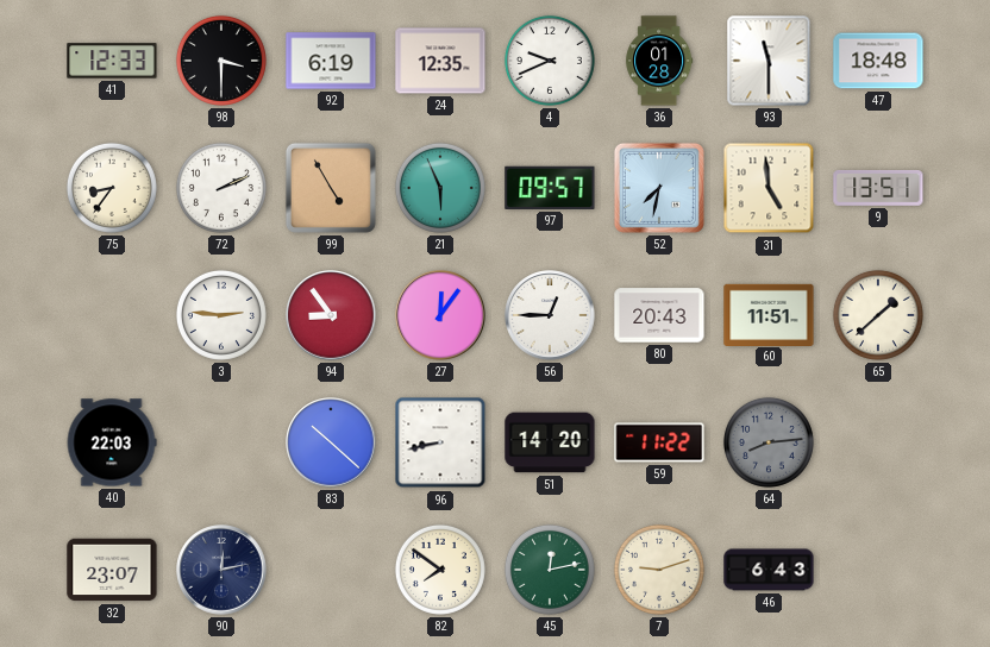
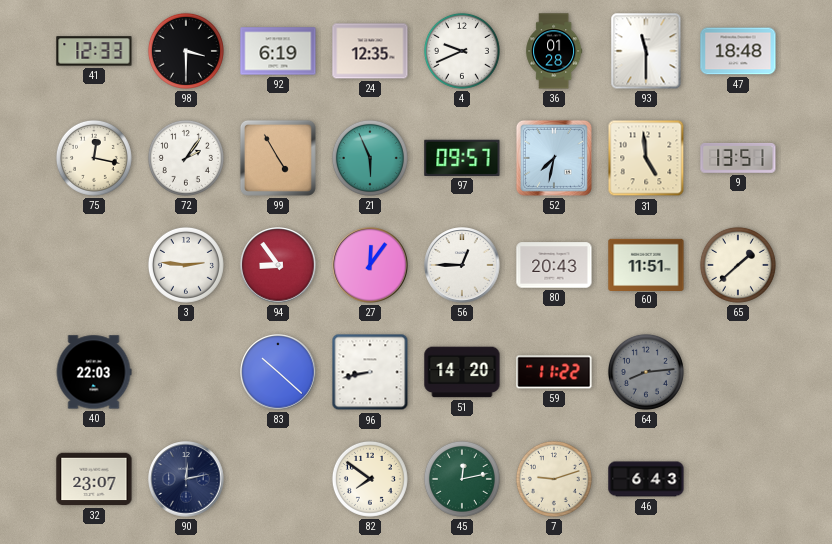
75: 8:36 -> 12:17
72: 2:11 -> 2:06
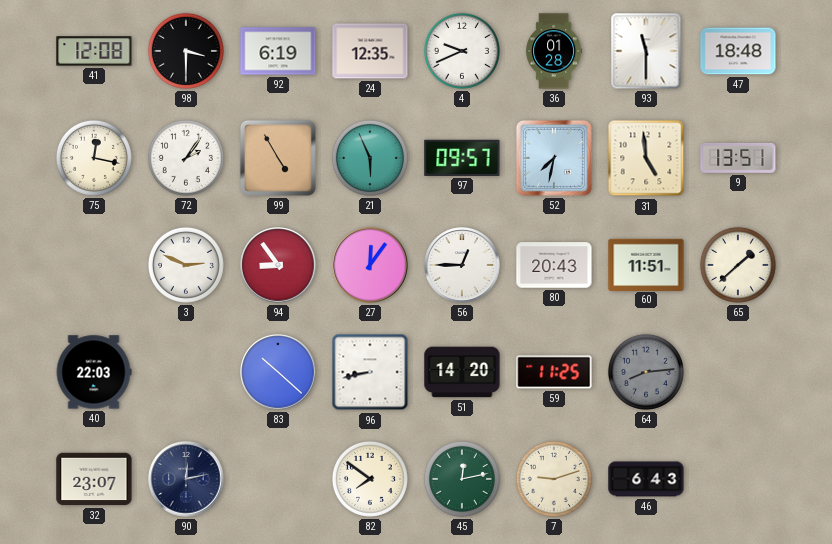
41: 12:33 -> 12:08
3: 2:46 -> 2:49
59: 11:22 -> 11:25
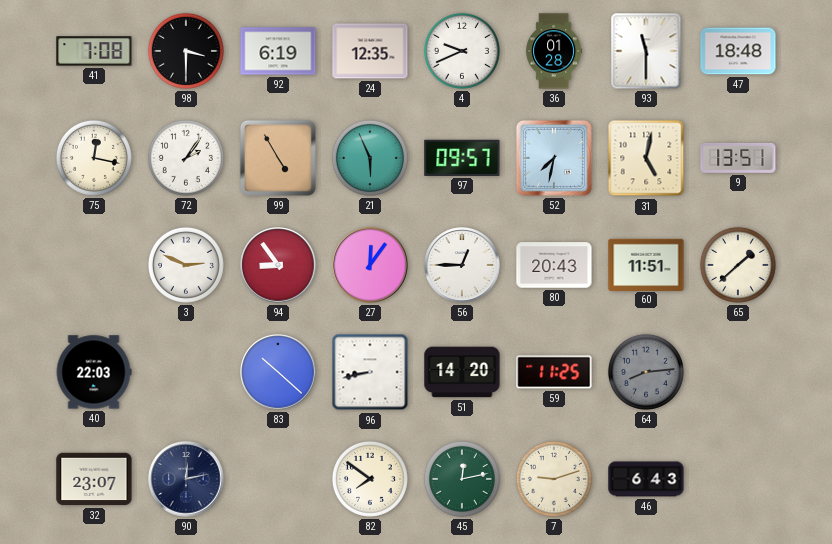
41: 12:08 -> 7:08
31: 4:59 -> 5:02
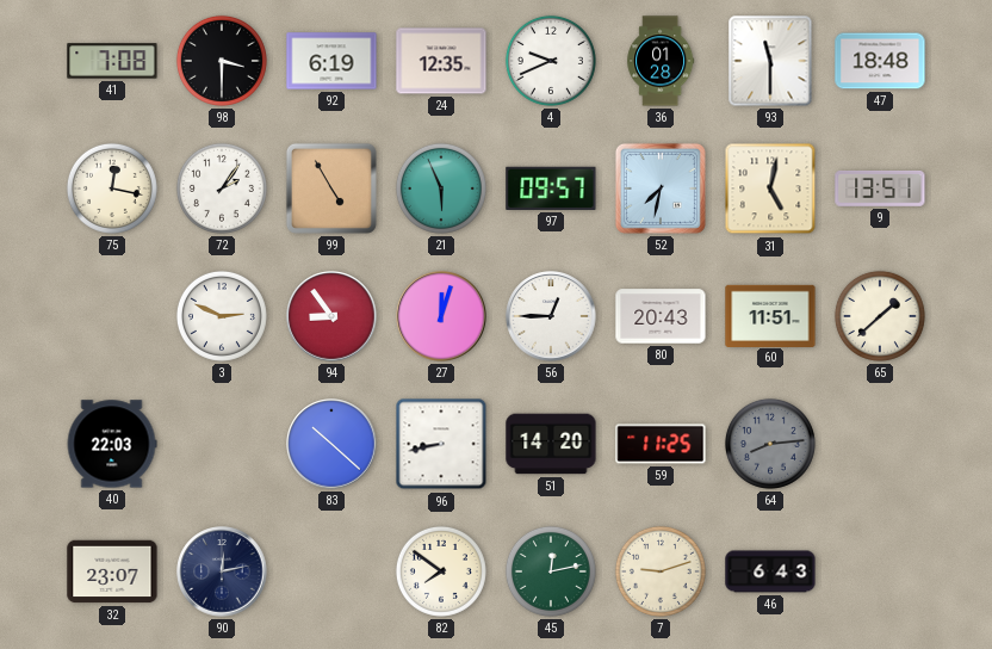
27: 12:06 -> 12:03
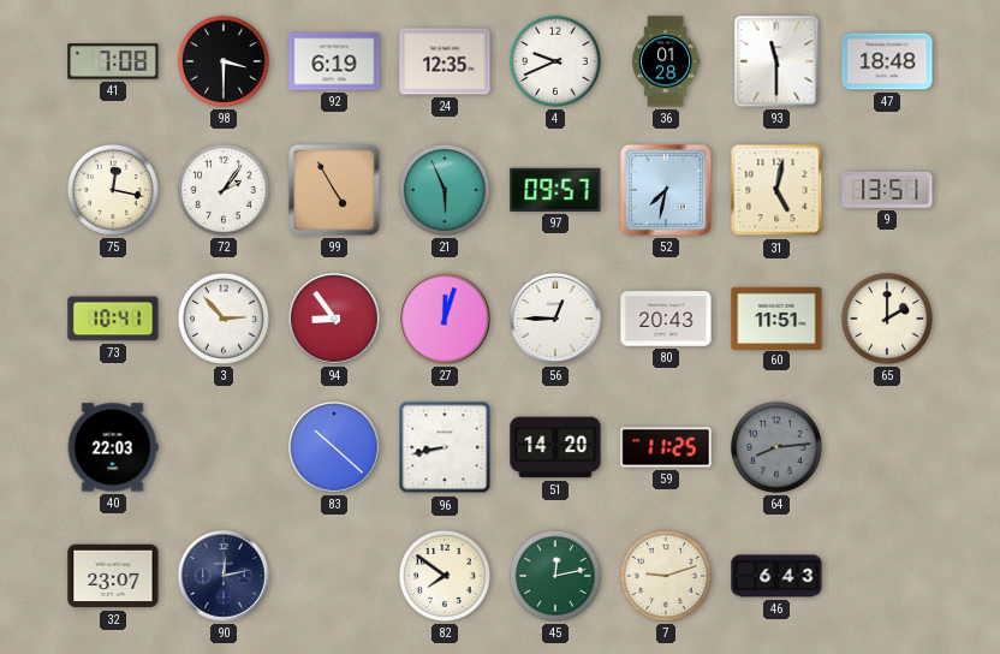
73: none -> 10:41
3: 2:49 -> 2:53
65: 1:38 -> 2:00
